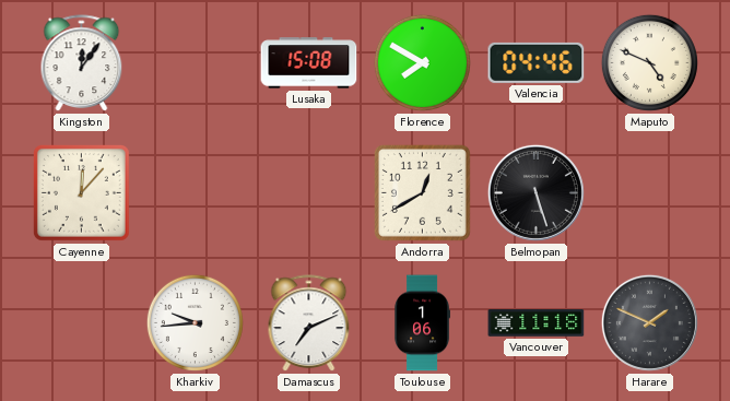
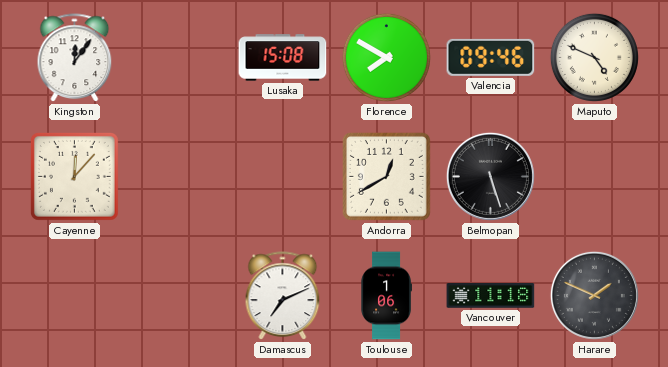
Valencia: 04:46 -> 09:46
Kharkiv: 9:44 -> none
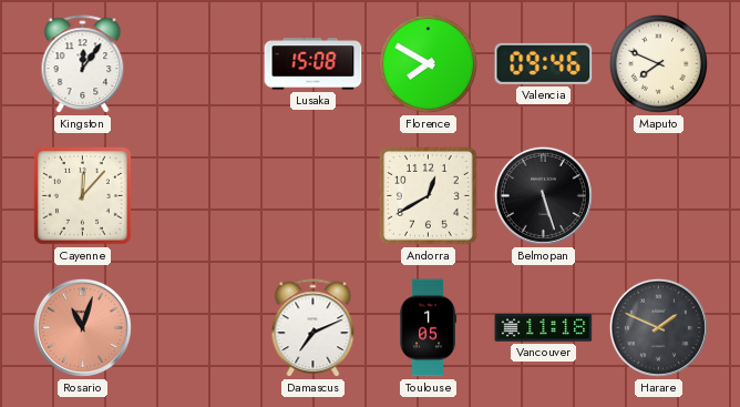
Maputo: 4:49 -> 7:49
Rosario: none -> 11:03
Toulouse: 1:06 -> 1:05
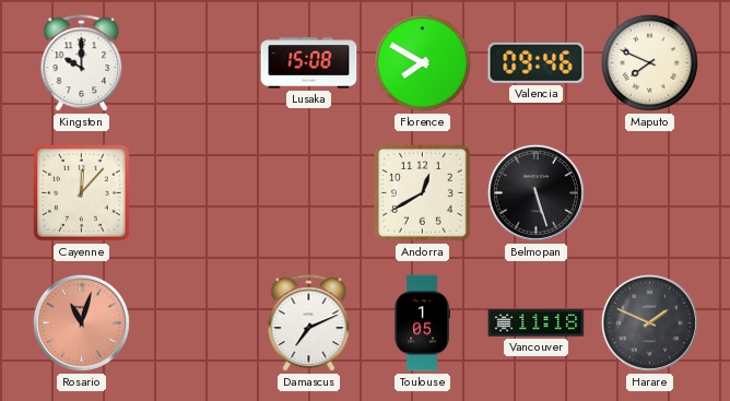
Kingston: 12:06 -> 10:00
